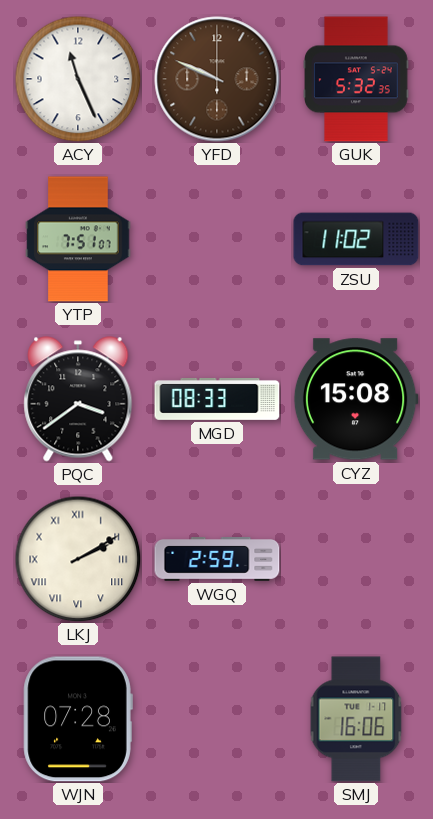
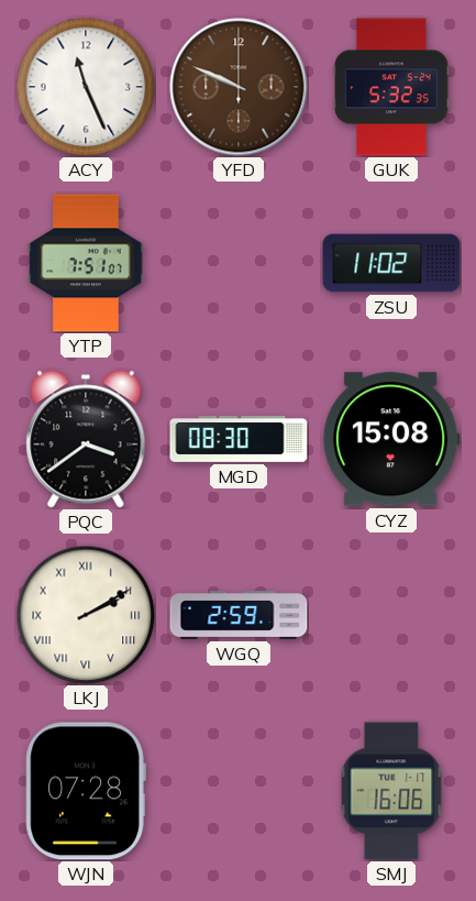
MGD: 08:33 -> 08:30
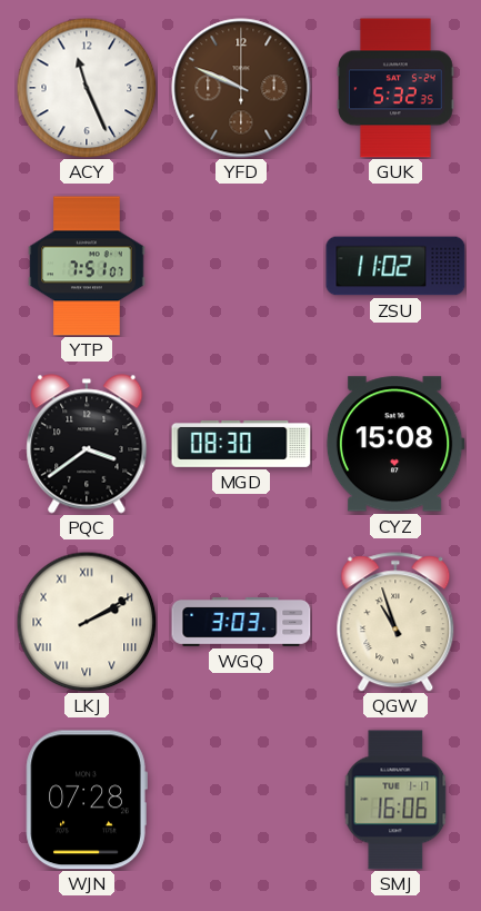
WGQ: 2:59 -> 3:03
QGW: none -> 10:57
